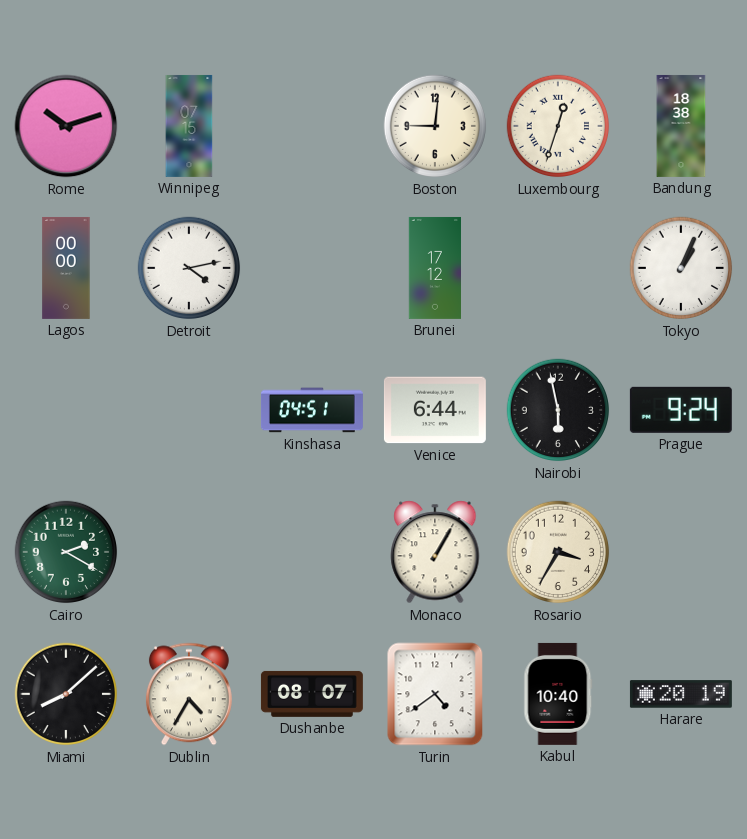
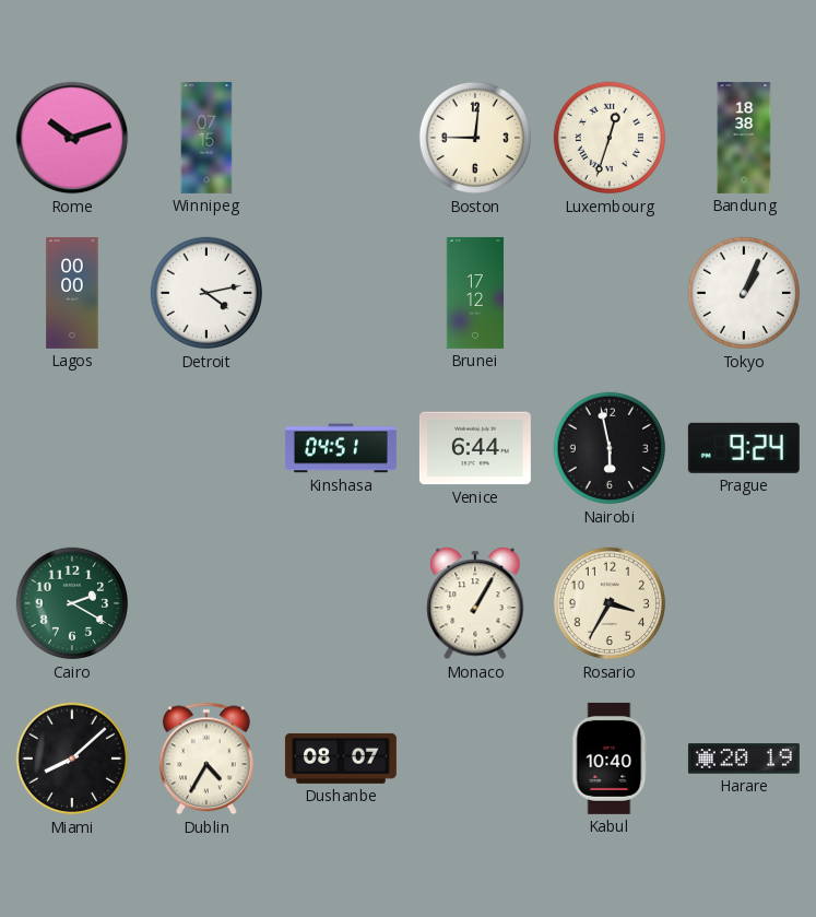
Turin: 4:39 -> none
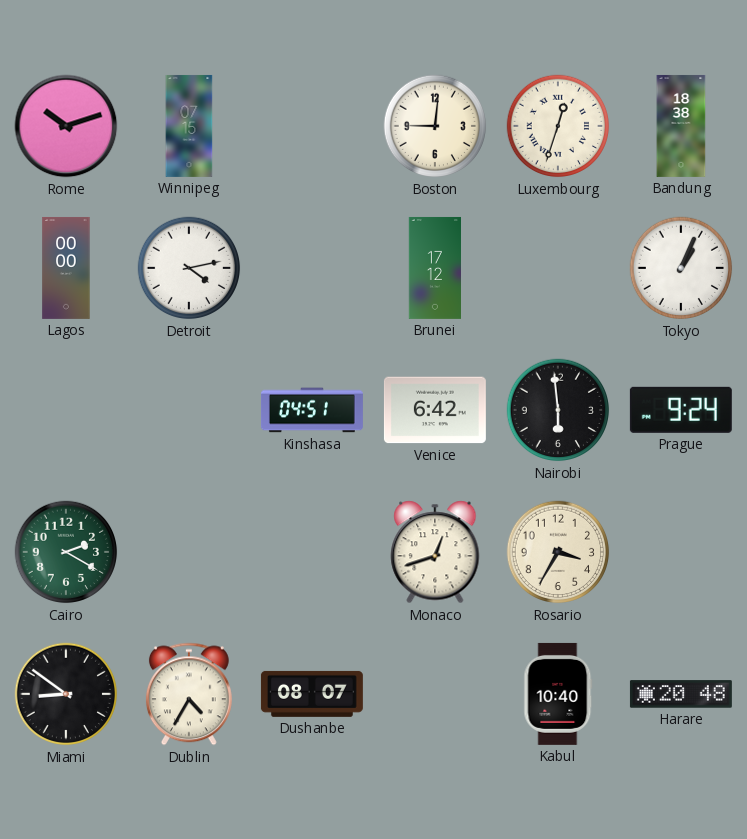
Venice: 6:44 -> 6:42
Nairobi: 5:58 -> 5:59
Monaco: 1:05 -> 12:42
Miami: 8:08 -> 8:51
Harare: 20:19 -> 20:48
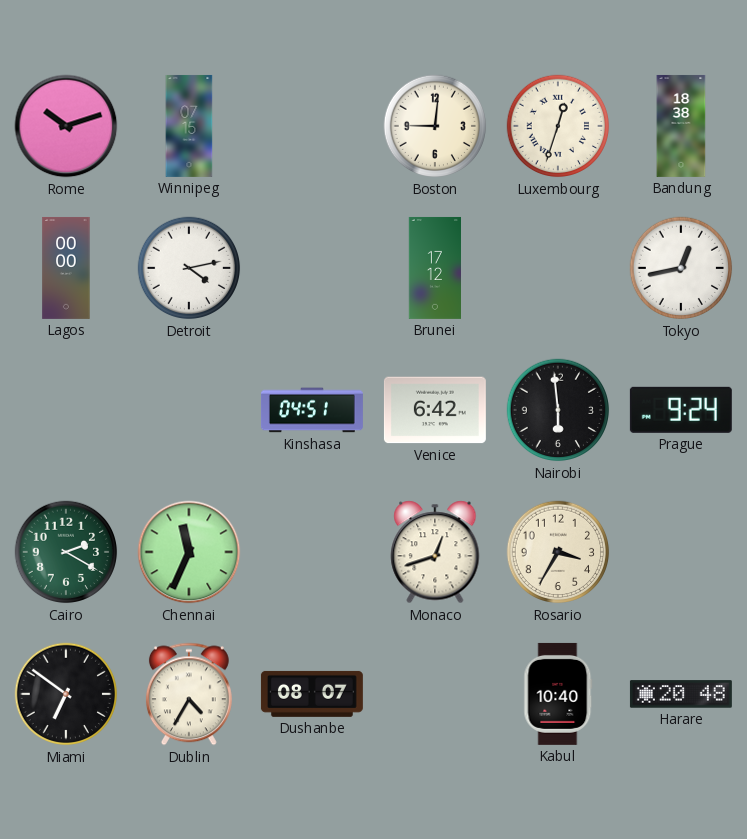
Tokyo: 1:04 -> 12:43
Chennai: none -> 11:34
Miami: 8:51 -> 6:51
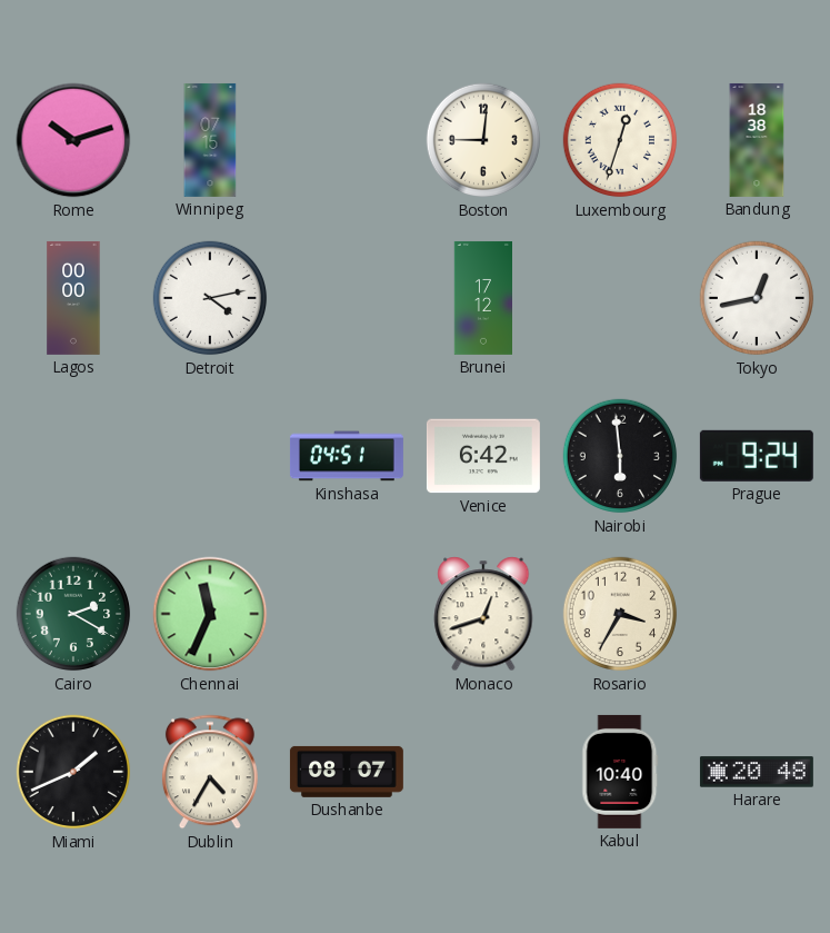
Miami: 6:51 -> 1:41
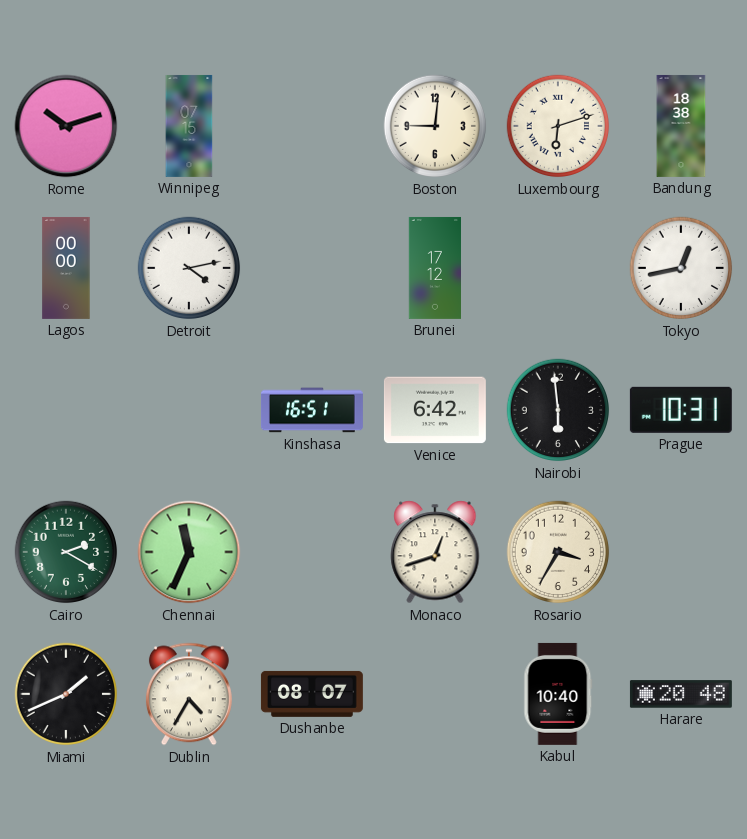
Luxembourg: 12:33 -> 6:12
Kinshasa: 04:51 -> 16:51
Prague: 9:24 -> 10:31
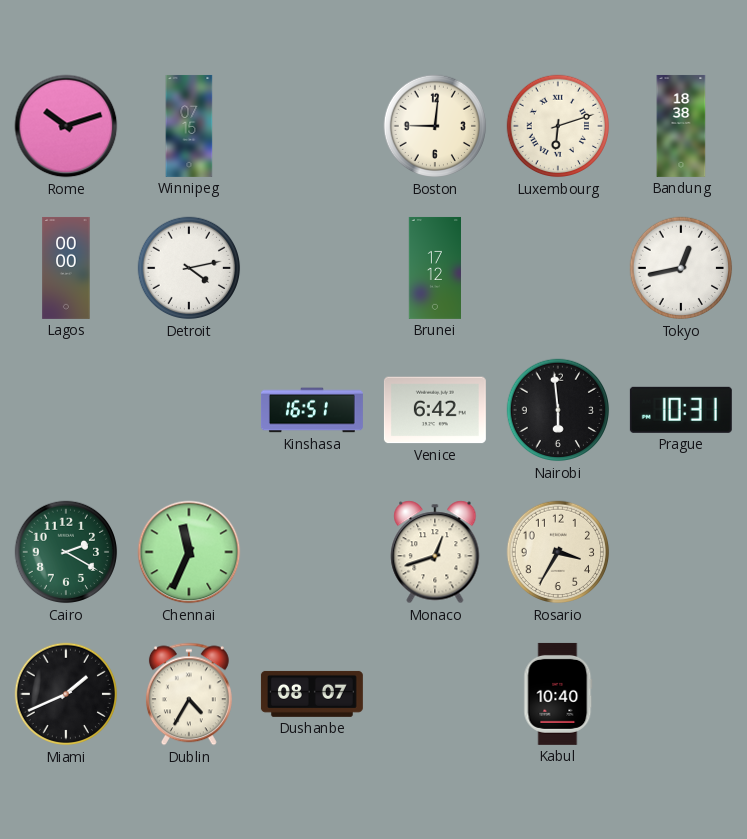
Harare: 20:48 -> none
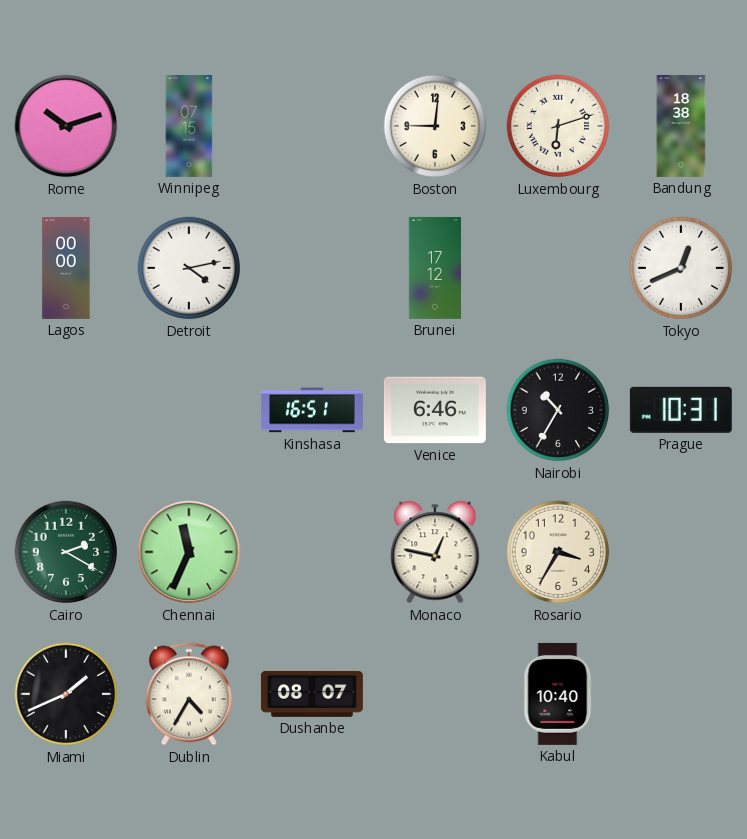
Tokyo: 12:43 -> 12:41
Venice: 6:42 -> 6:46
Nairobi: 5:59 -> 10:35
Monaco: 12:42 -> 12:47
